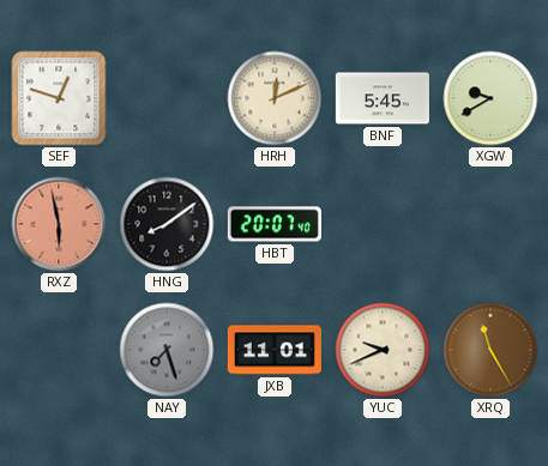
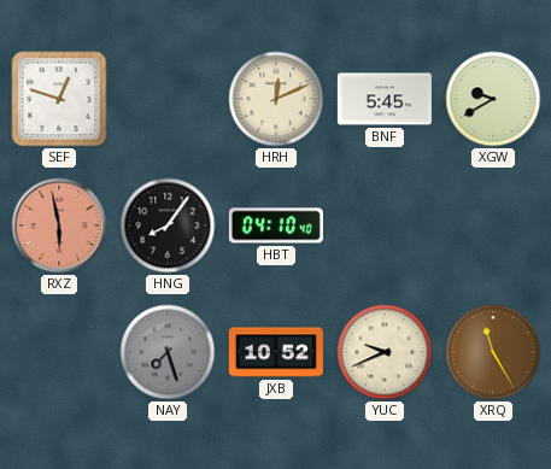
HNG: 8:09 -> 8:06
HBT: 20:07 -> 04:10
JXB: 11:01 -> 10:52
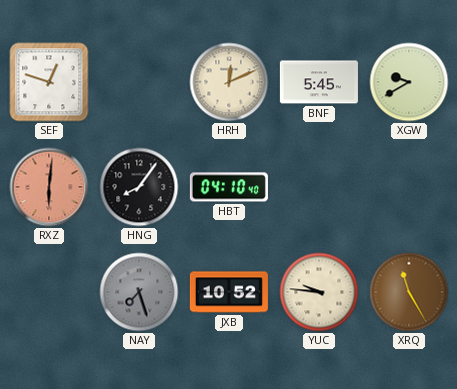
RXZ: 5:58 -> 6:01
YUC: 9:41 -> 9:46
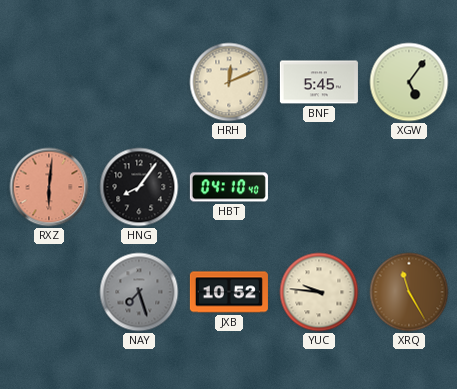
SEF: 12:48 -> none
XGW: 9:40 -> 5:06
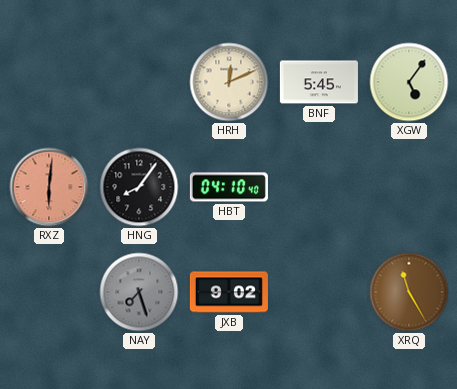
JXB: 10:52 -> 9:02
YUC: 9:46 -> none
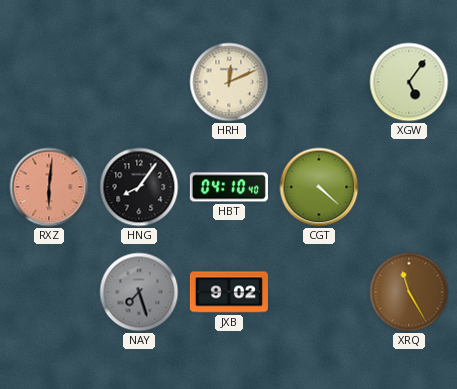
BNF: 5:45 -> none
CGT: none -> 4:22
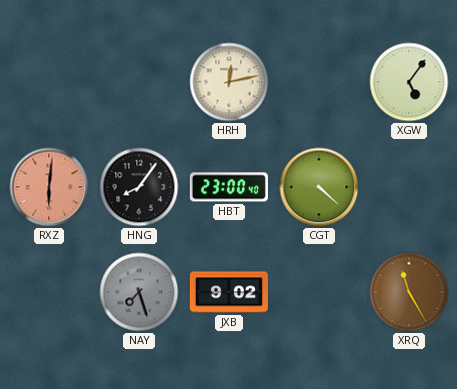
HRH: 12:11 -> 12:13
HBT: 04:10 -> 23:00
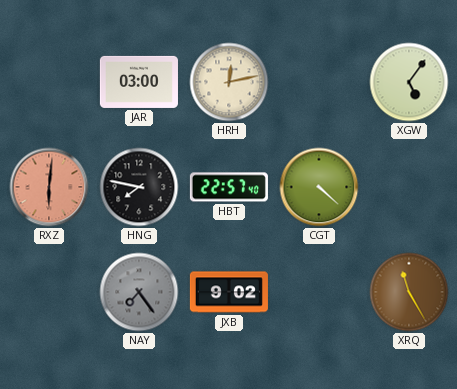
JAR: none -> 03:00
HNG: 8:06 -> 7:47
HBT: 23:00 -> 22:57
NAY: 7:27 -> 7:24
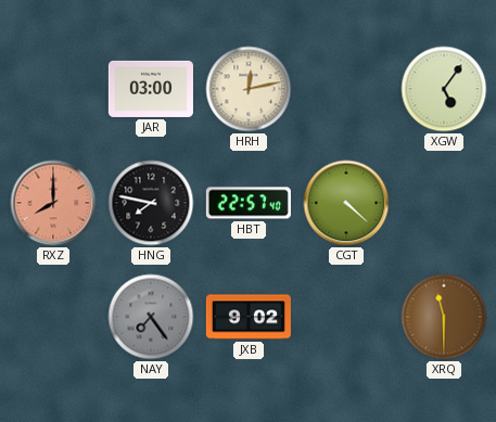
RXZ: 6:01 -> 8:00
XRQ: 11:25 -> 11:30
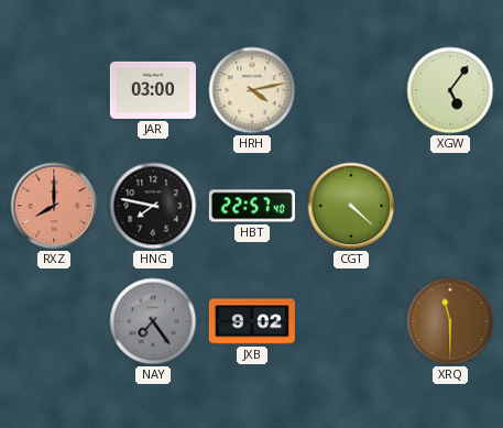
HRH: 12:13 -> 4:13
